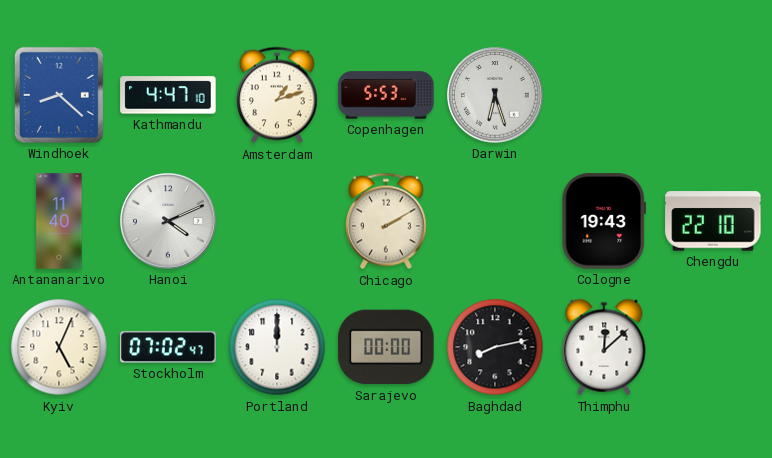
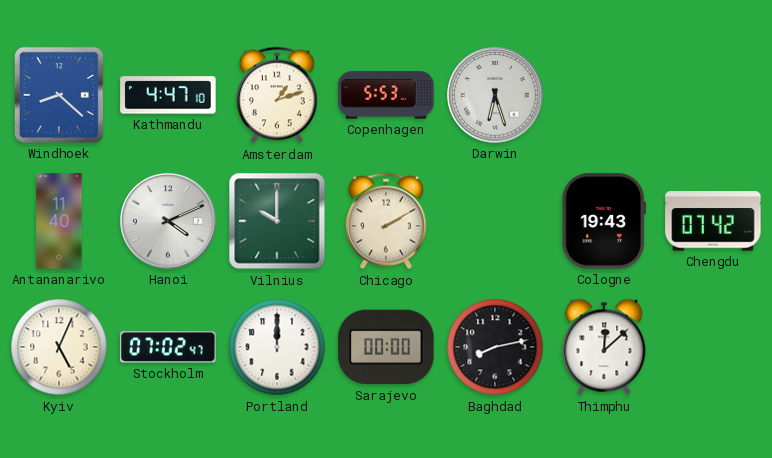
Vilnius: none -> 10:00
Chengdu: 22:10 -> 07:42
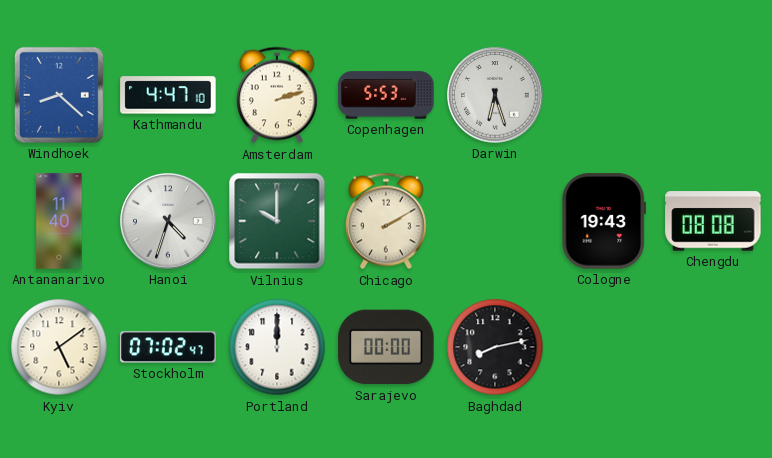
Amsterdam: 1:12 -> 2:12
Hanoi: 4:11 -> 4:33
Chengdu: 07:42 -> 08:08
Kyiv: 5:04 -> 5:09
Thimphu: 12:08 -> none
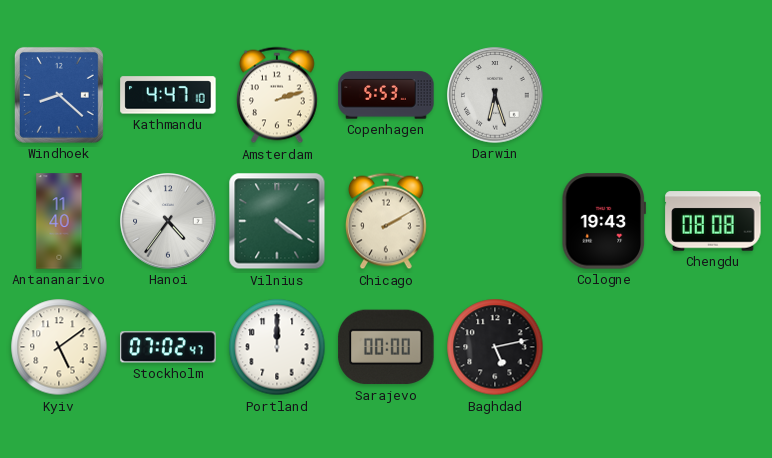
Hanoi: 4:33 -> 4:36
Vilnius: 10:00 -> 4:21
Baghdad: 8:13 -> 5:13
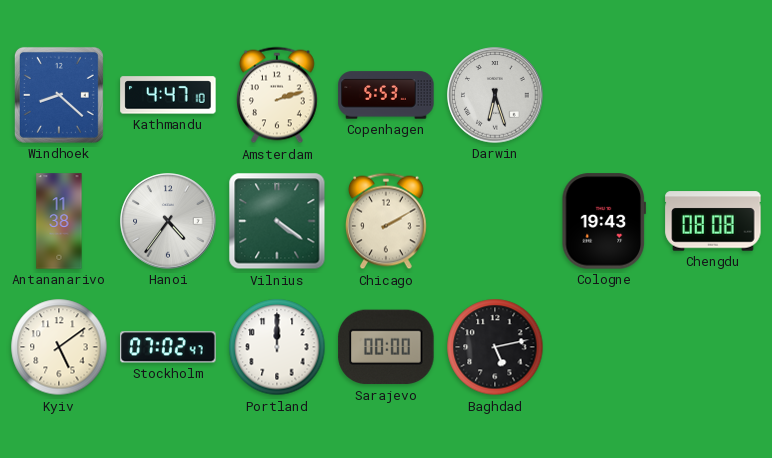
Antananarivo: 11:40 -> 11:38
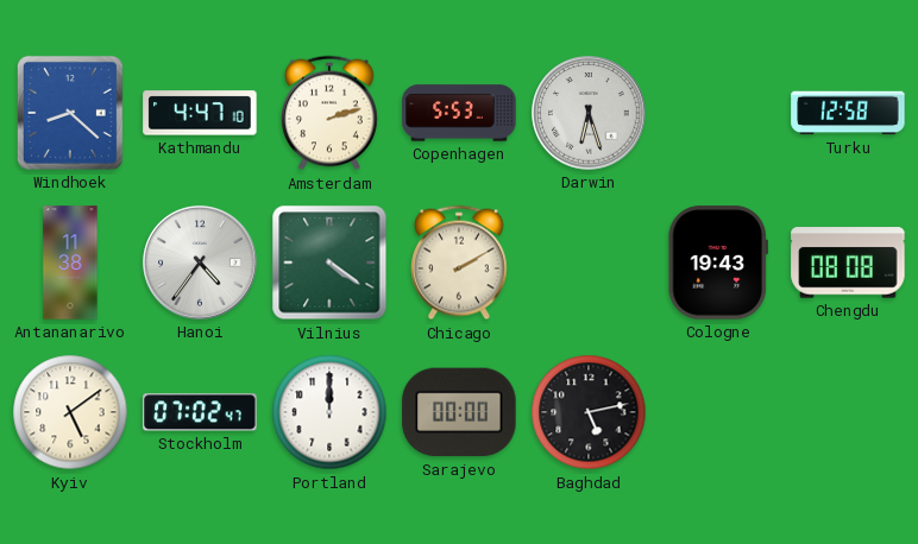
Turku: none -> 12:58
